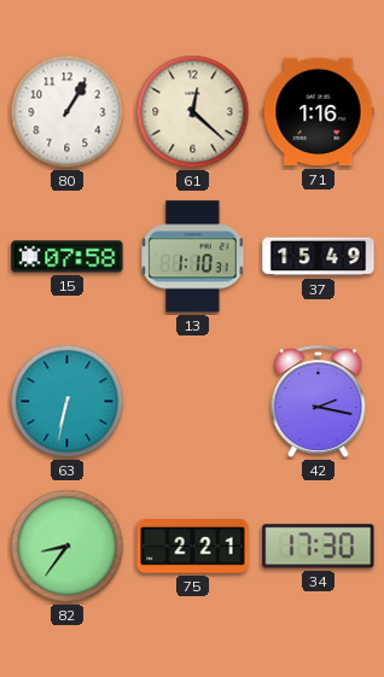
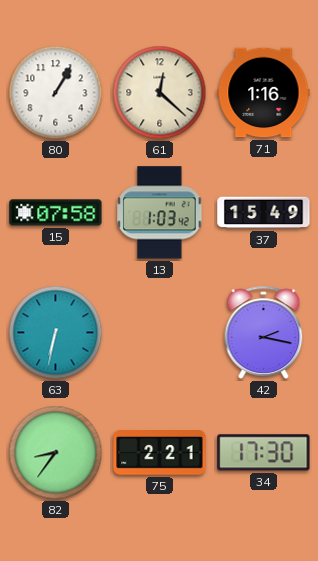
13: 1:10 -> 1:03
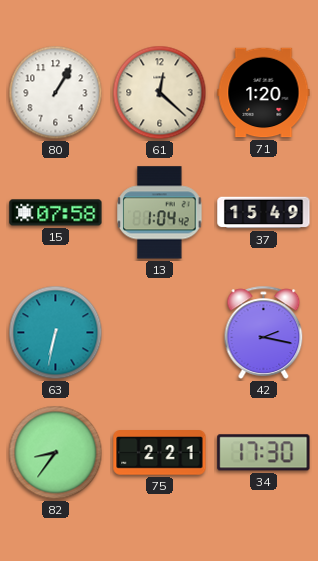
71: 1:16 -> 1:20
13: 1:03 -> 1:04
